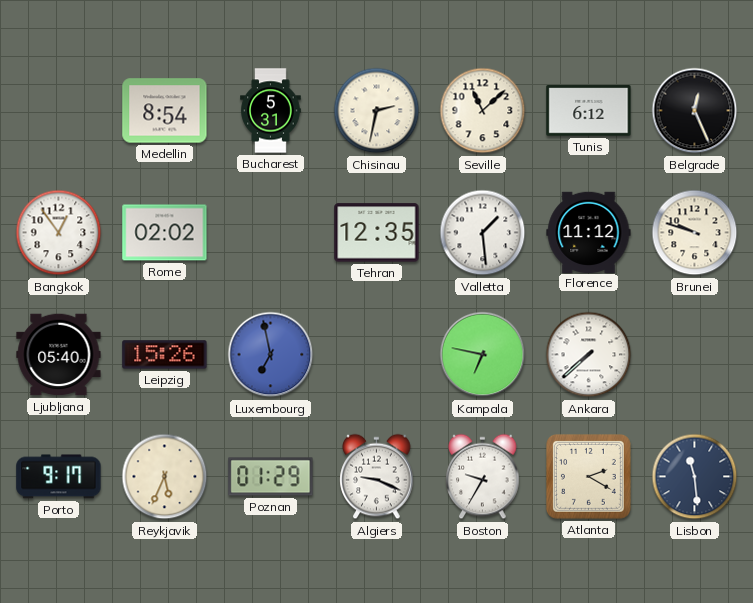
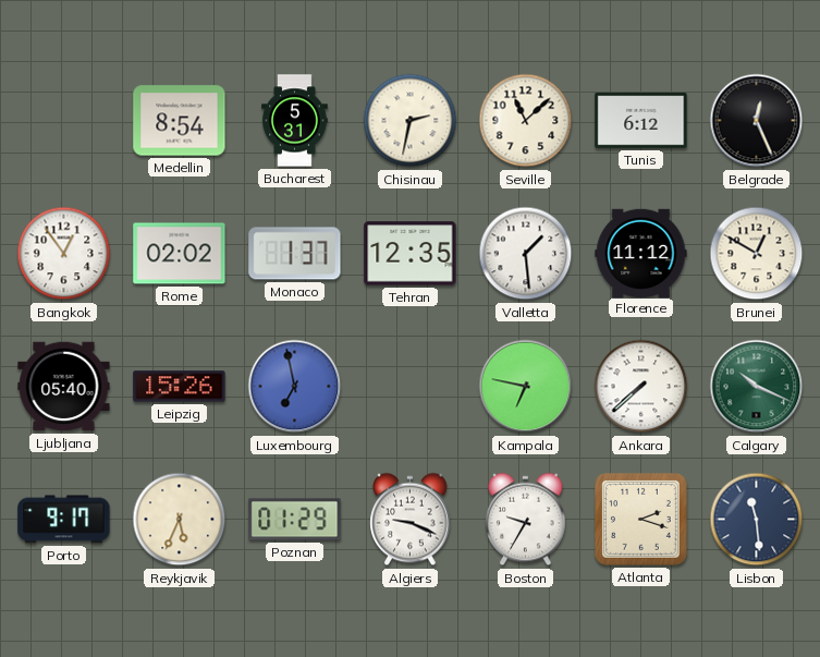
Monaco: none -> 1:37
Brunei: 9:48 -> 12:50
Calgary: none -> 10:19
Atlanta: 2:20 -> 2:18
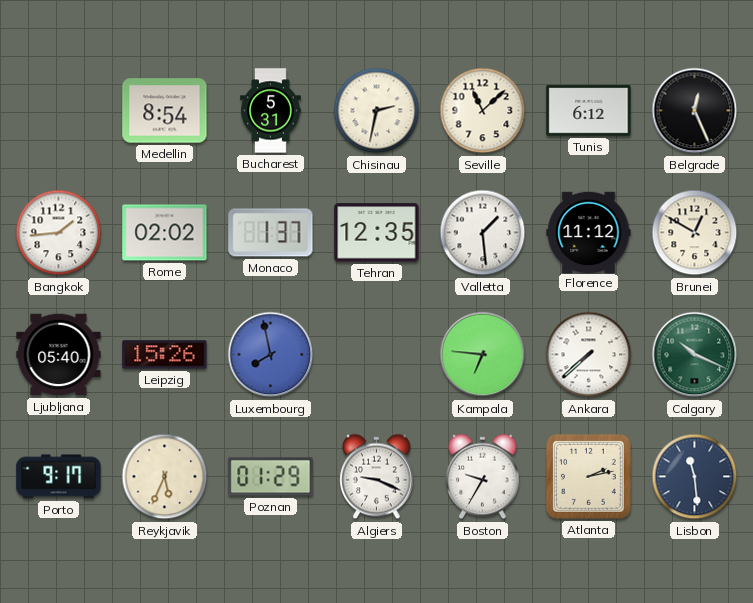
Bangkok: 12:54 -> 1:44
Luxembourg: 6:58 -> 7:58
Kampala: 6:47 -> 6:46
Atlanta: 2:18 -> 2:13
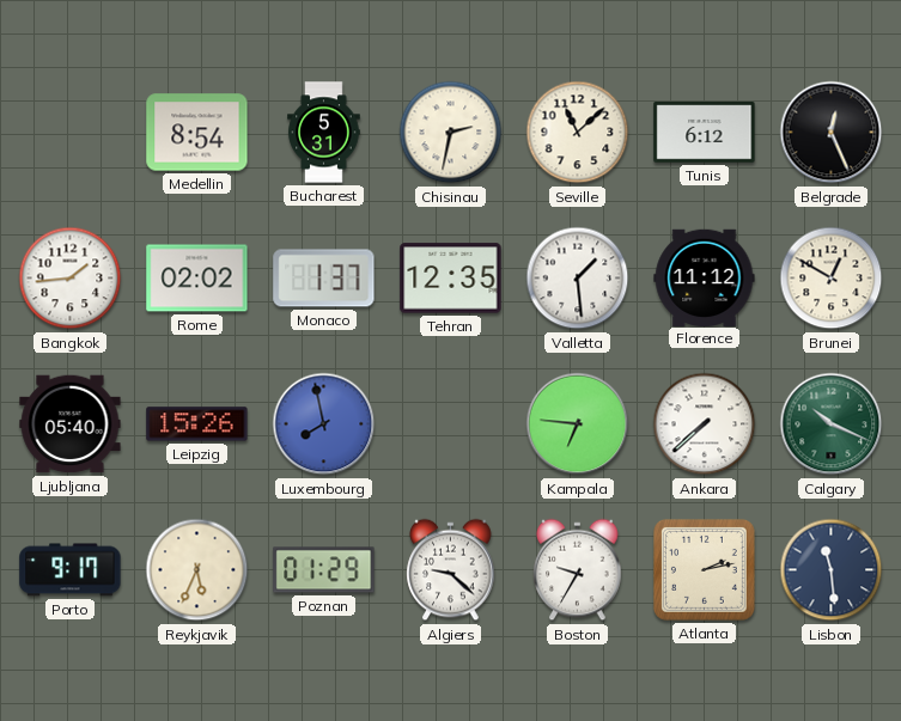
Algiers: 9:19 -> 9:22
